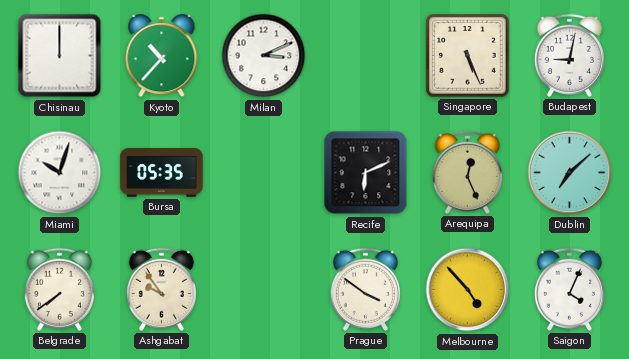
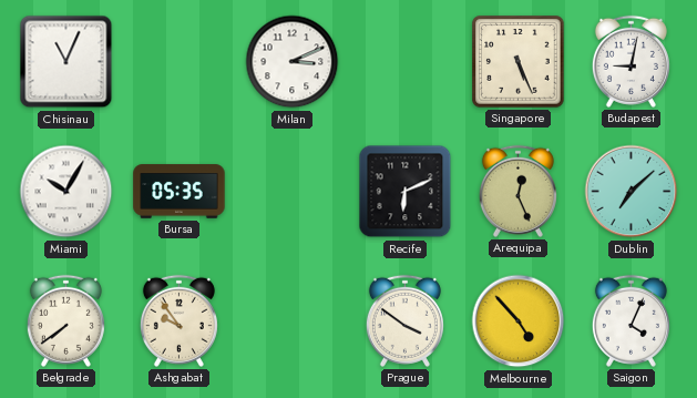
Chisinau: 12:00 -> 11:04
Kyoto: 10:37 -> none
Miami: 10:03 -> 10:05
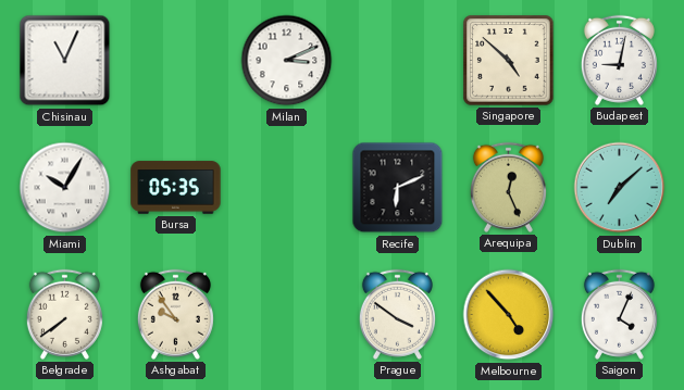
Singapore: 5:26 -> 4:52
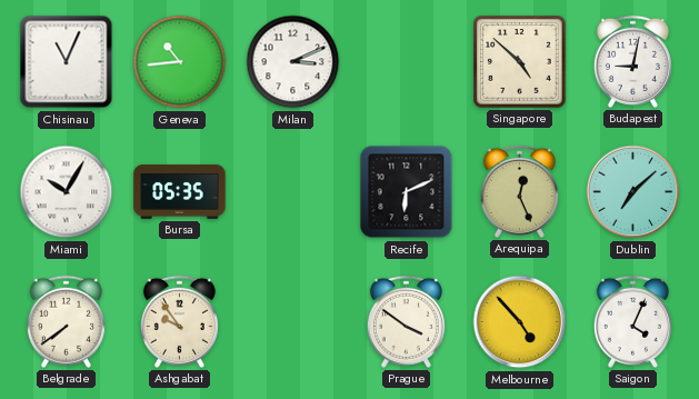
Geneva: none -> 10:44
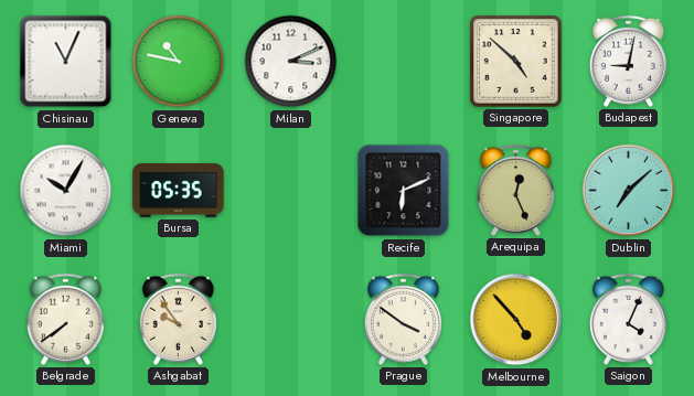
Geneva: 10:44 -> 10:47
